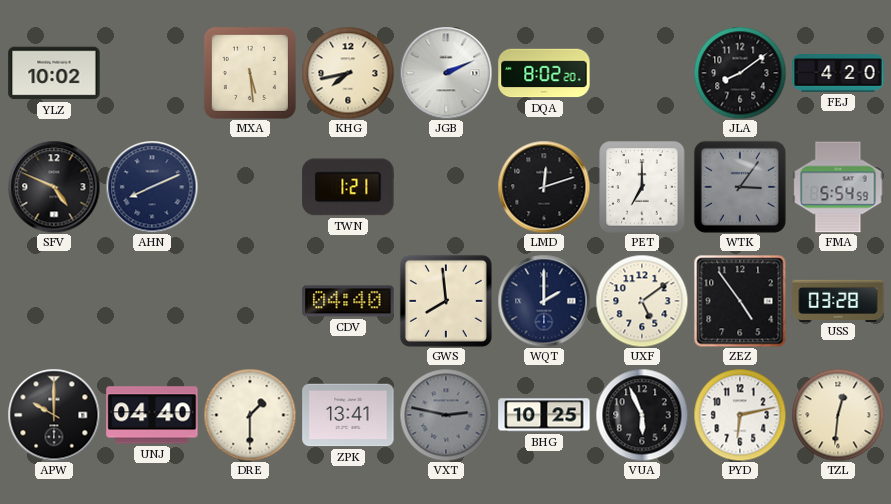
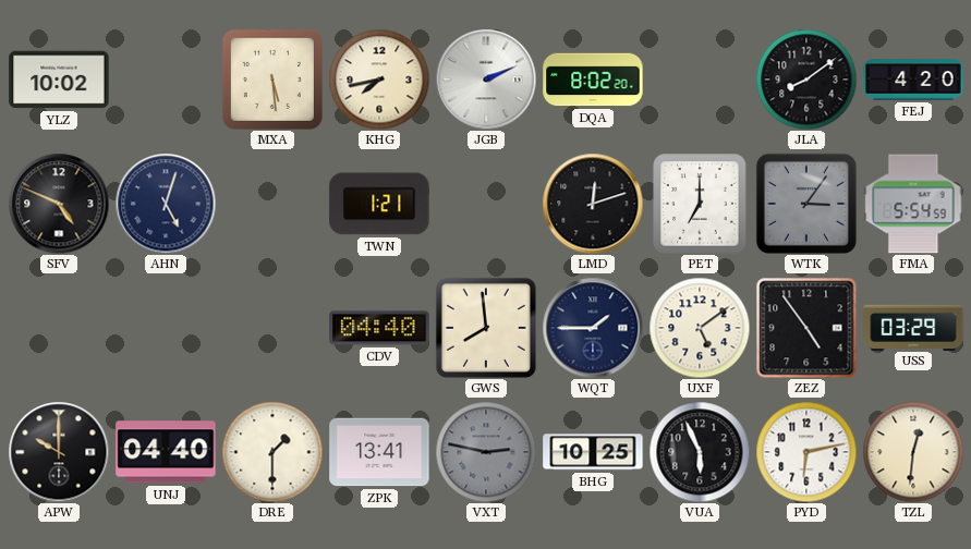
AHN: 8:11 -> 5:03
WQT: 2:00 -> 1:45
USS: 03:28 -> 03:29
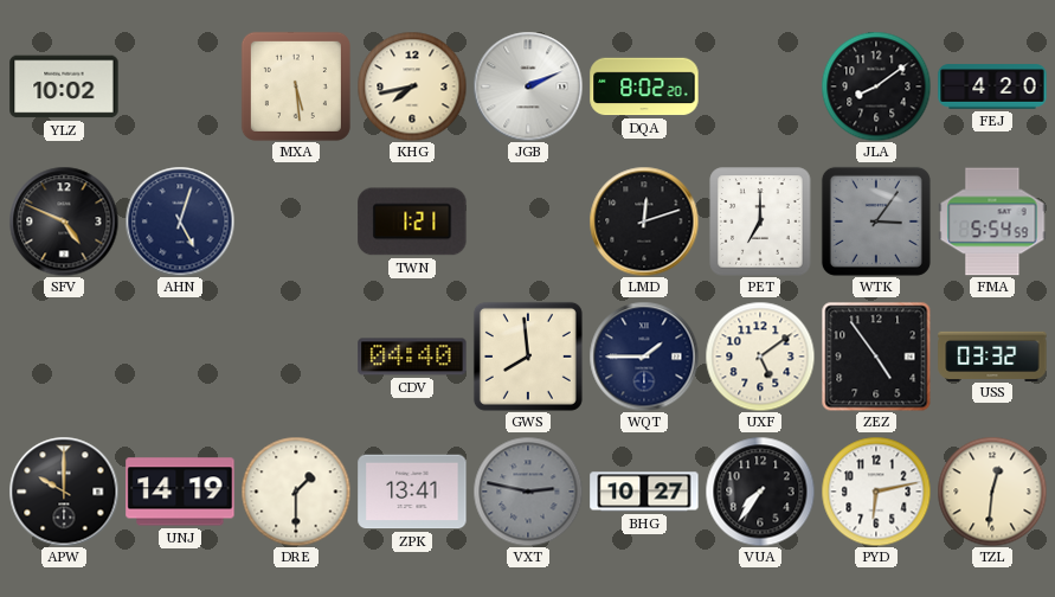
USS: 03:29 -> 03:32
UNJ: 04:40 -> 14:19
BHG: 10:25 -> 10:27
VUA: 5:56 -> 7:36
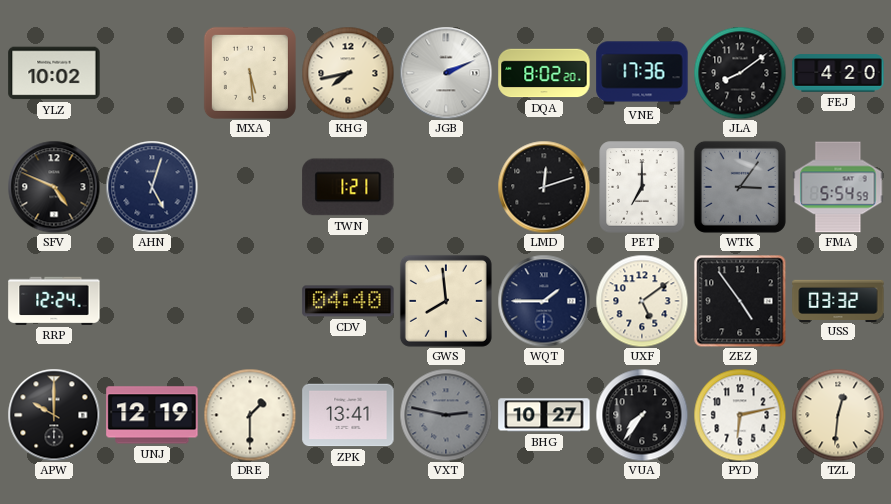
VNE: none -> 17:36
RRP: none -> 12:24
UNJ: 14:19 -> 12:19
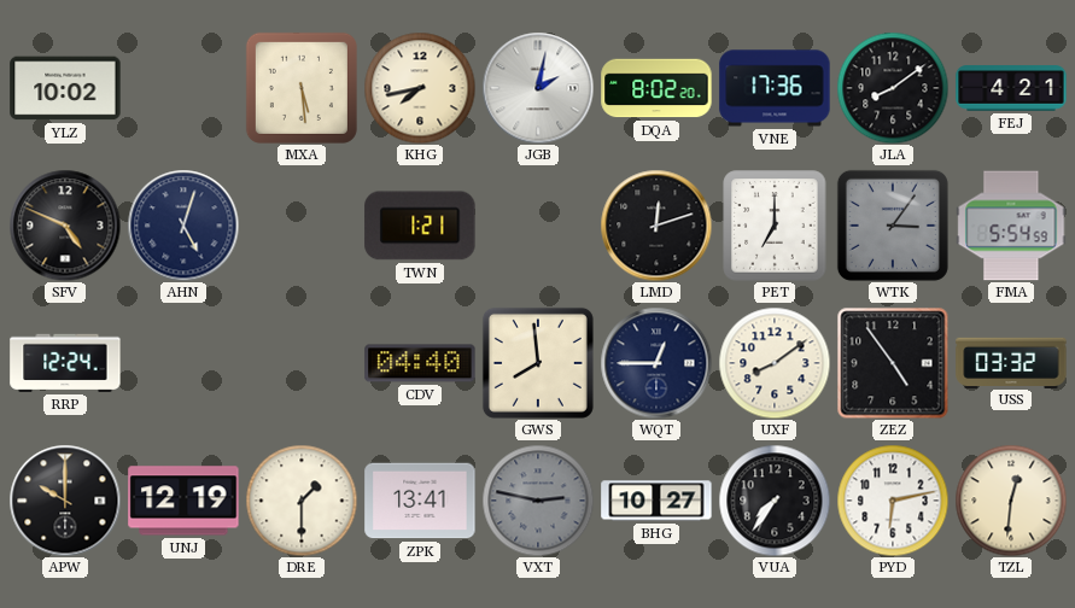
JGB: 2:11 -> 2:02
FEJ: 4:20 -> 4:21
WQT: 1:45 -> 12:45
UXF: 5:09 -> 8:09
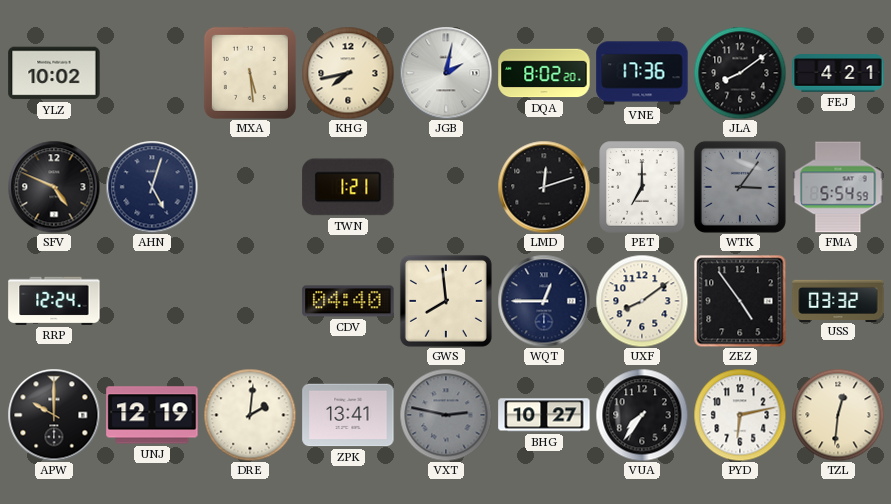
DRE: 1:30 -> 2:01
